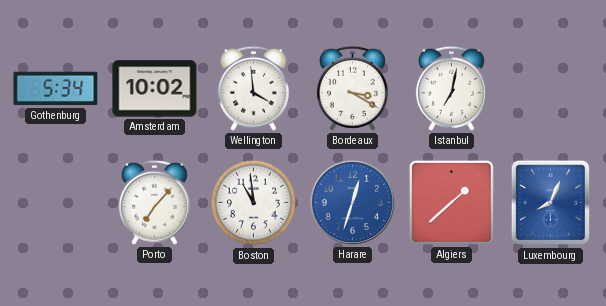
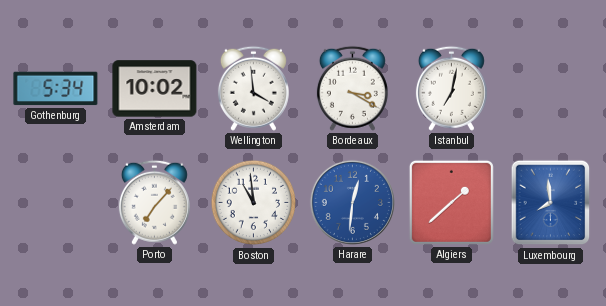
Harare: 12:33 -> 12:31
Luxembourg: 8:04 -> 7:59
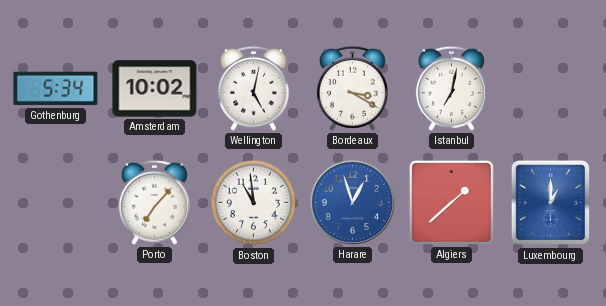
Wellington: 3:59 -> 5:02
Harare: 12:31 -> 12:57
Luxembourg: 7:59 -> 1:00
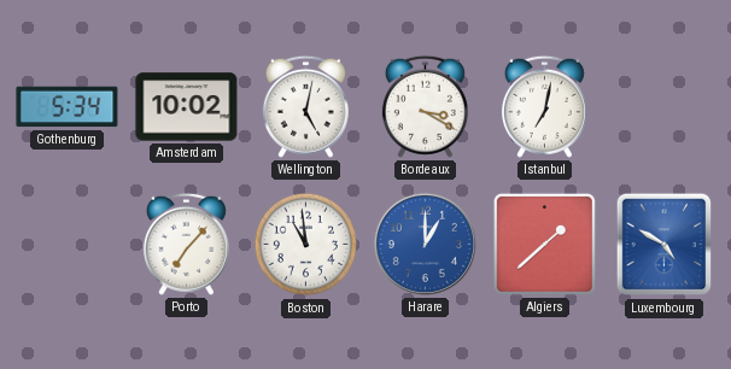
Harare: 12:57 -> 1:00
Luxembourg: 1:00 -> 4:50
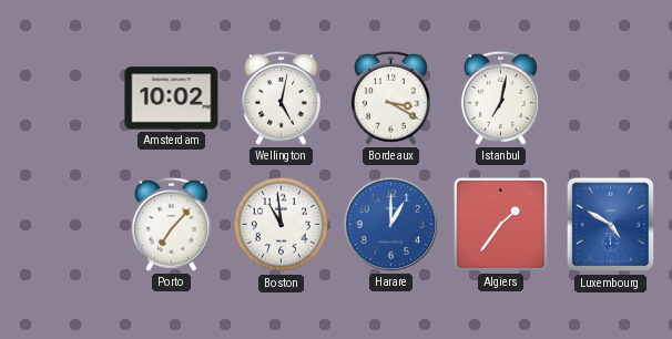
Gothenburg: 5:34 -> none
Algiers: 1:38 -> 1:36
